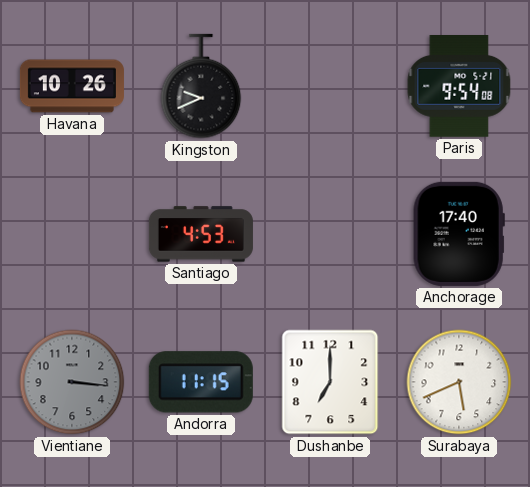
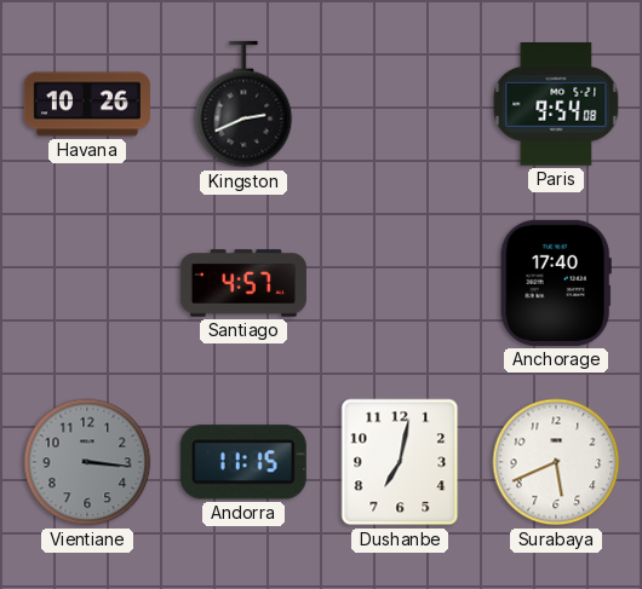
Kingston: 9:41 -> 2:41
Santiago: 4:53 -> 4:57
Dushanbe: 7:00 -> 7:02
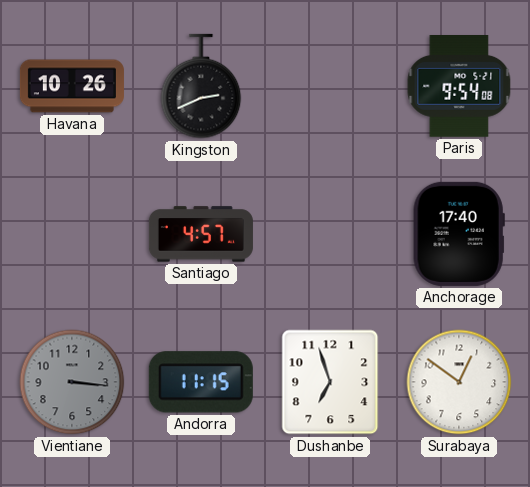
Dushanbe: 7:02 -> 6:57
Surabaya: 5:41 -> 12:51
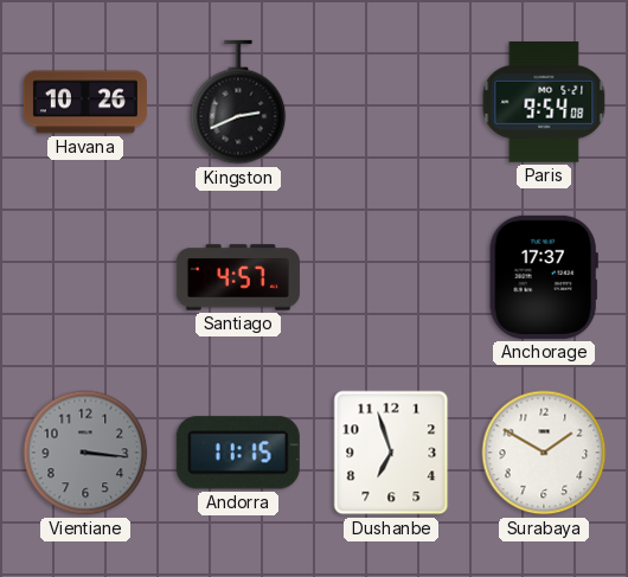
Anchorage: 17:40 -> 17:37
Surabaya: 12:51 -> 1:50
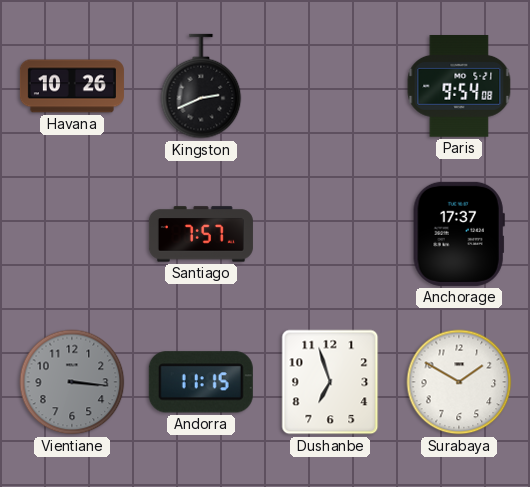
Santiago: 4:57 -> 7:57
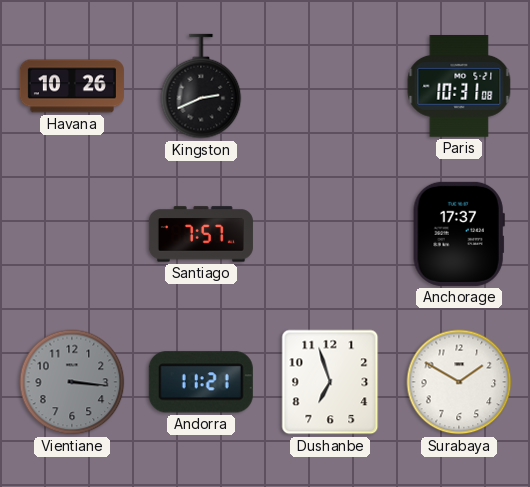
Paris: 9:54 -> 10:31
Andorra: 11:15 -> 11:21
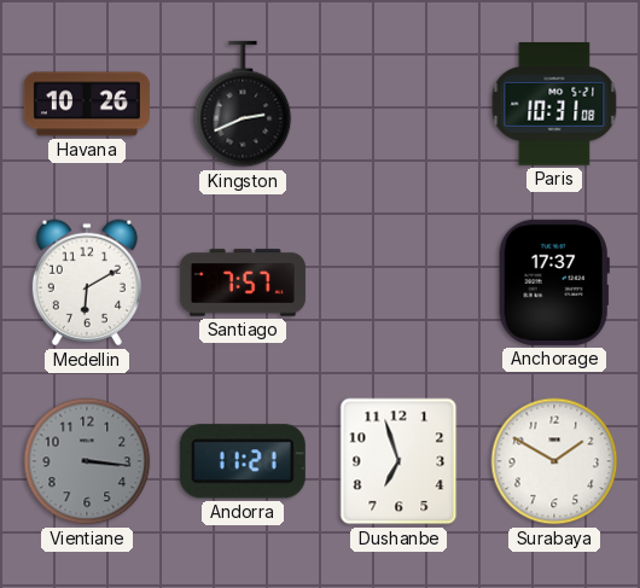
Medellin: none -> 6:10
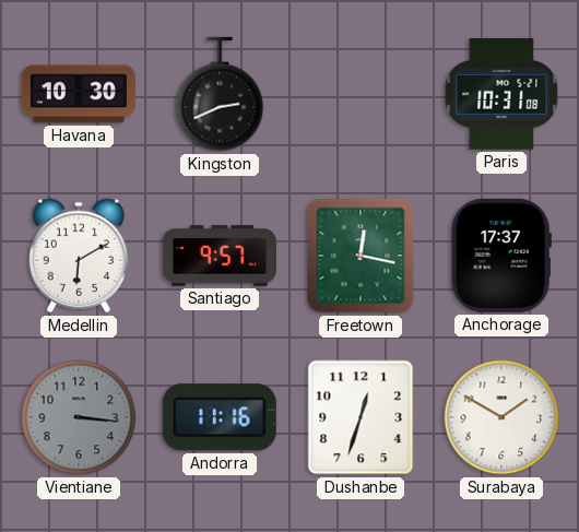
Havana: 10:26 -> 10:30
Santiago: 7:57 -> 9:57
Freetown: none -> 12:17
Andorra: 11:21 -> 11:16
Dushanbe: 6:57 -> 12:33
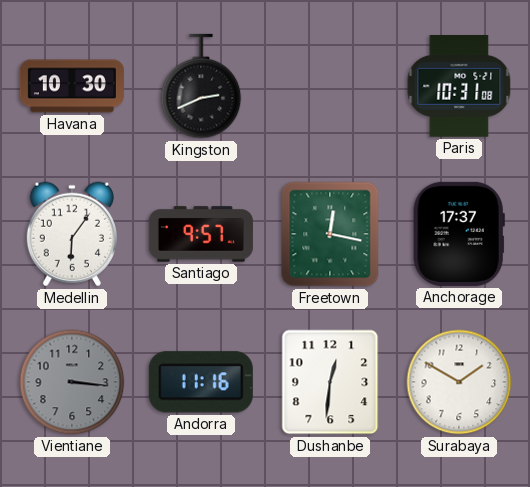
Medellin: 6:10 -> 6:06
Dushanbe: 12:33 -> 12:31
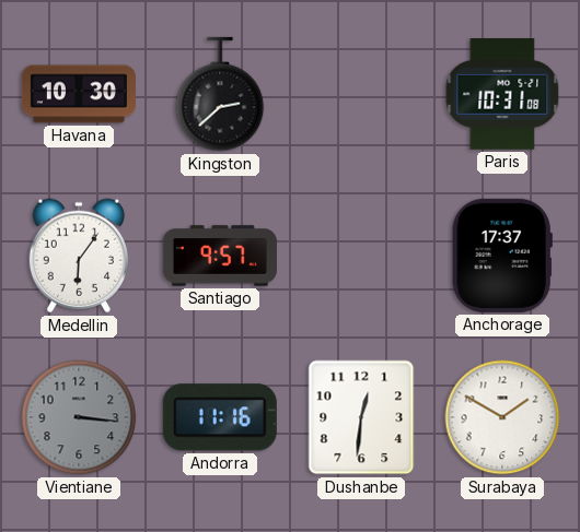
Kingston: 2:41 -> 2:38
Freetown: 12:17 -> none
